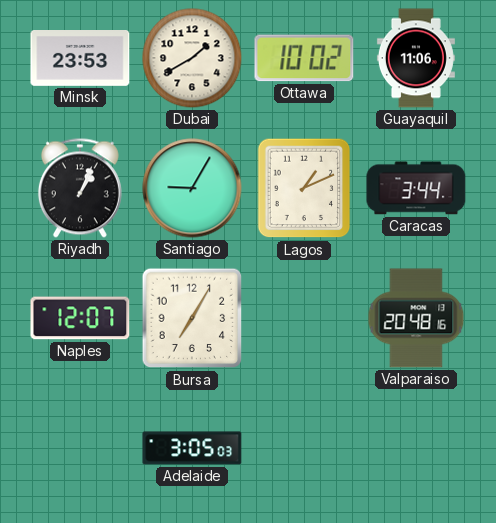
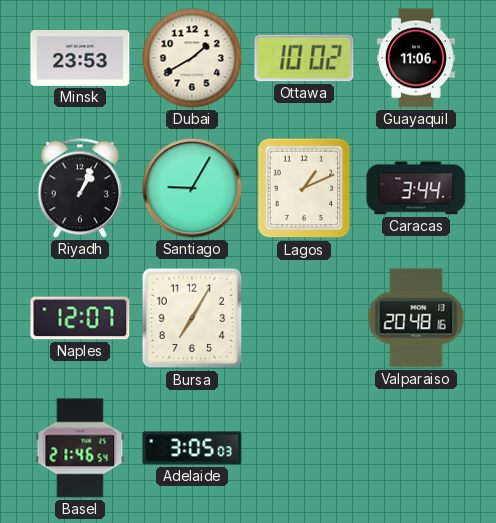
Basel: none -> 21:46
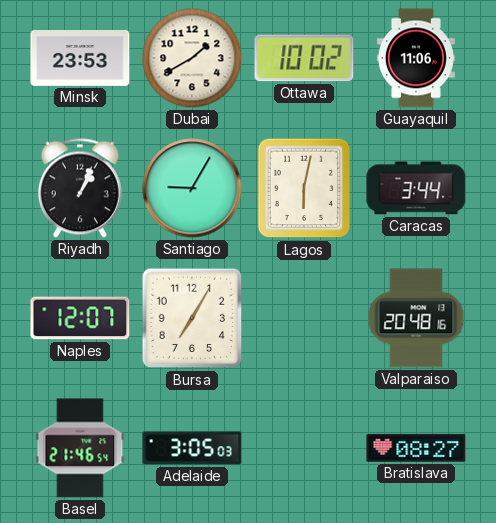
Lagos: 1:11 -> 6:02
Bratislava: none -> 08:27
